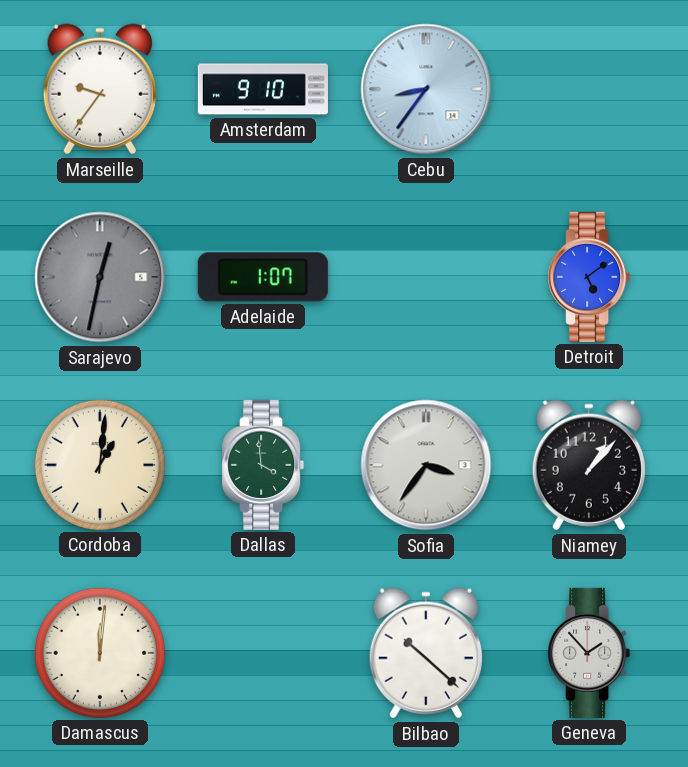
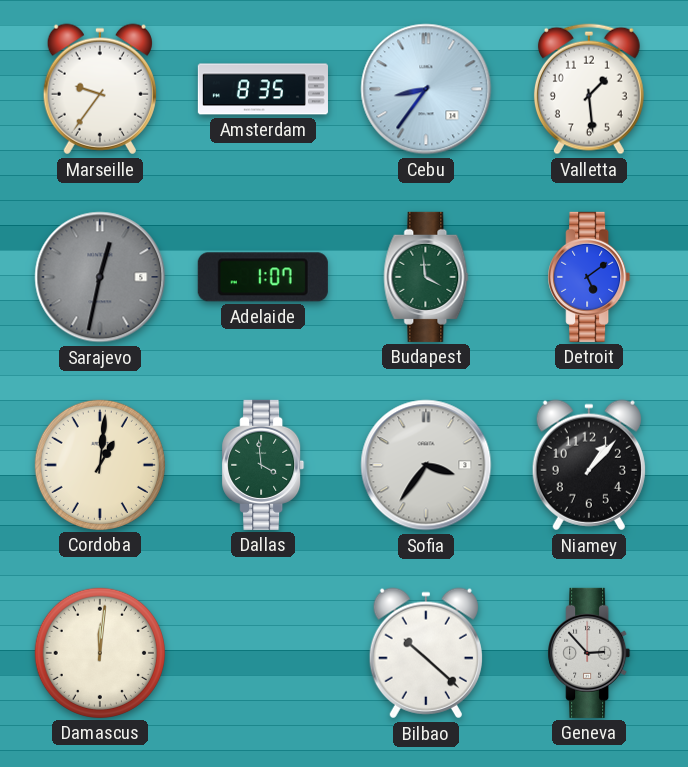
Amsterdam: 9:10 -> 8:35
Valletta: none -> 1:29
Budapest: none -> 3:59
Geneva: 1:53 -> 2:53
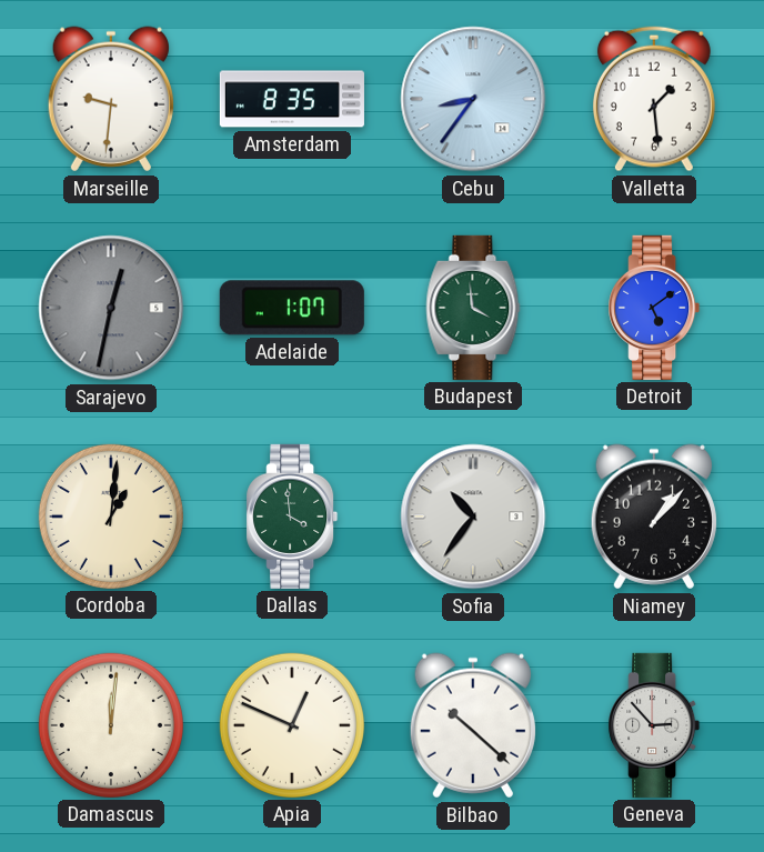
Marseille: 9:36 -> 9:31
Sofia: 3:36 -> 10:36
Apia: none -> 12:49
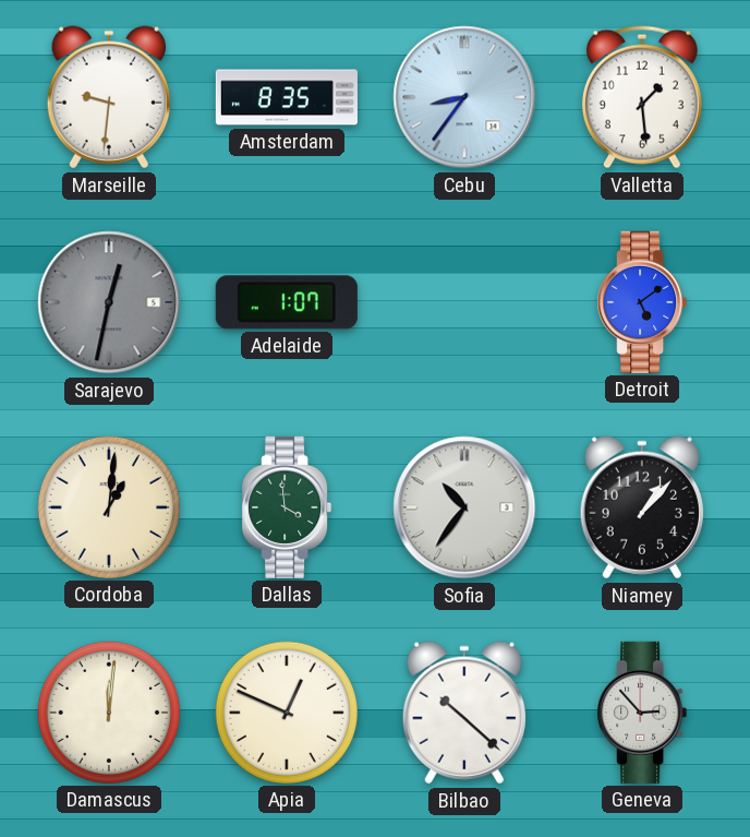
Budapest: 3:59 -> none
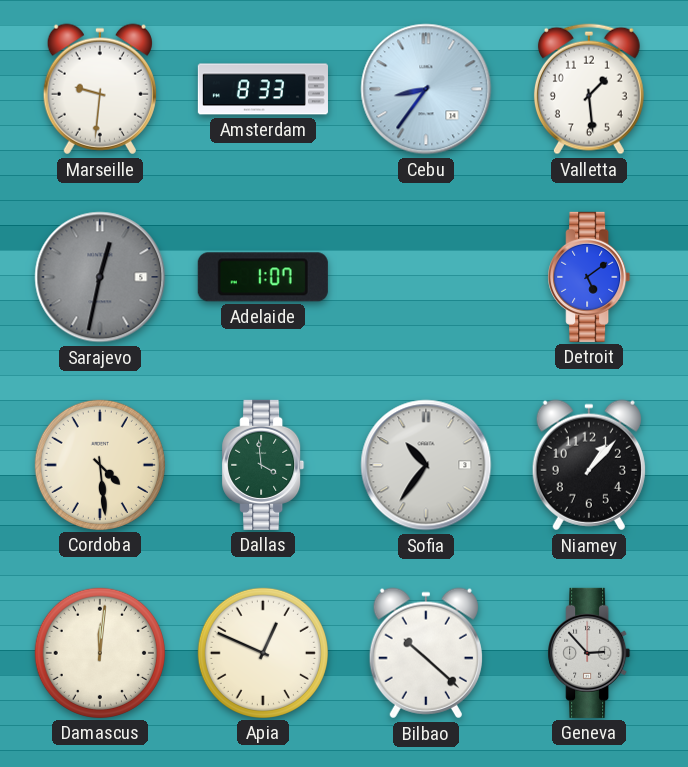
Amsterdam: 8:35 -> 8:33
Cordoba: 1:01 -> 4:29
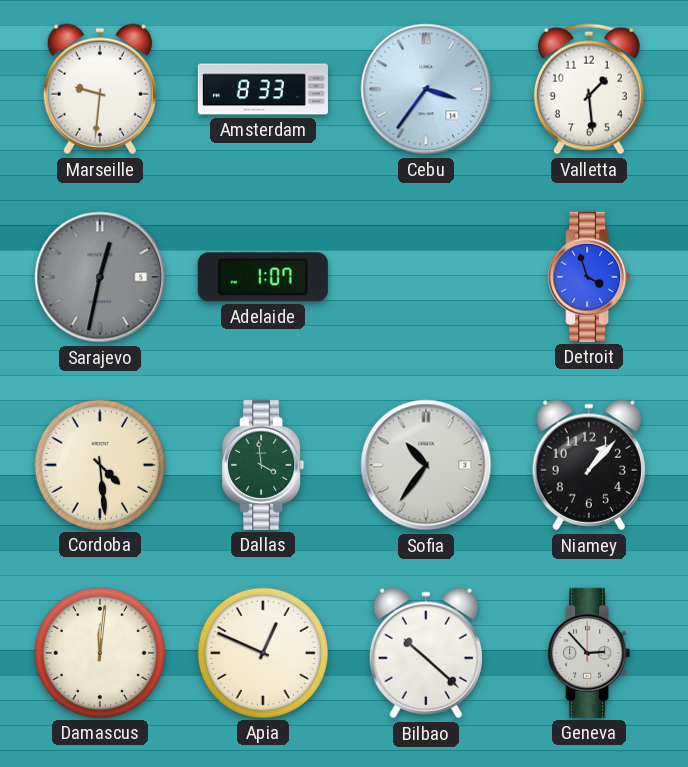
Cebu: 8:36 -> 3:36
Detroit: 5:09 -> 3:57
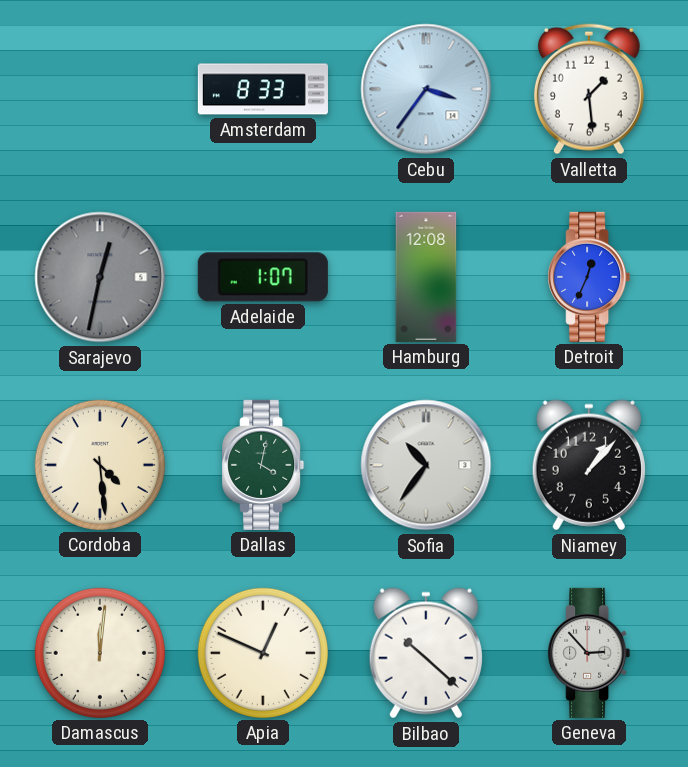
Marseille: 9:31 -> none
Hamburg: none -> 12:08
Detroit: 3:57 -> 12:34
Dallas: 3:59 -> 4:02
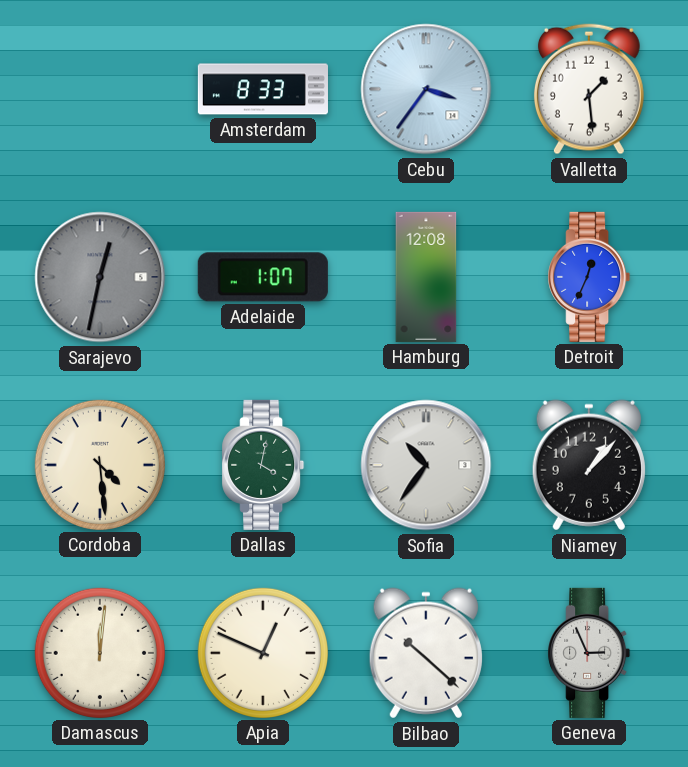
Geneva: 2:53 -> 2:56
